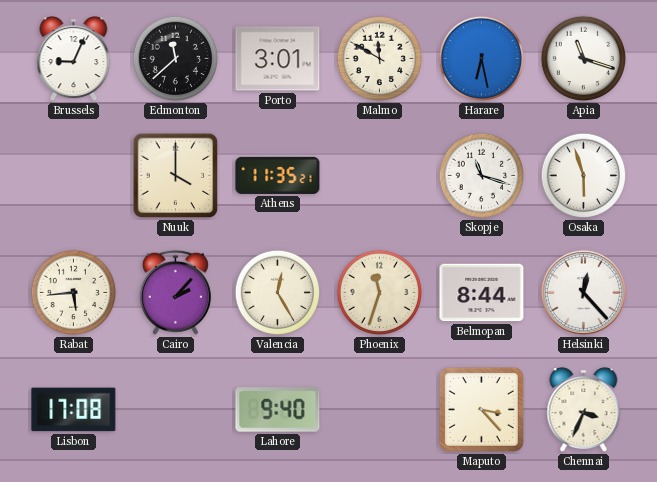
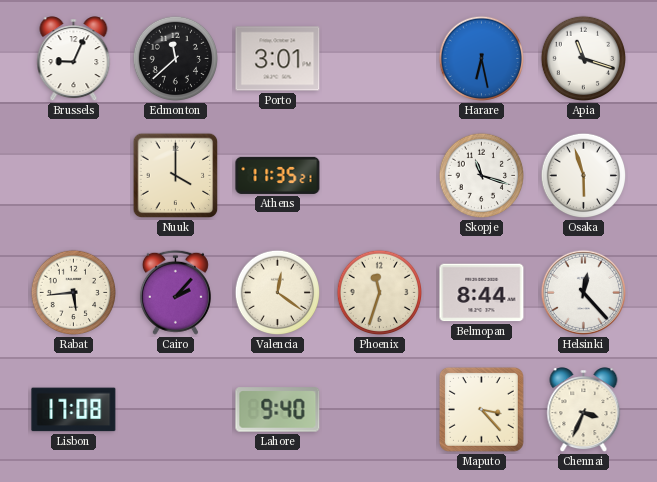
Malmo: 11:50 -> none
Valencia: 12:25 -> 12:21
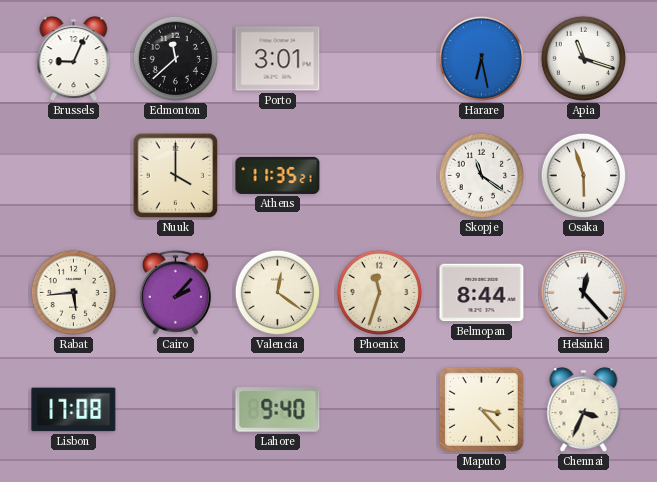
Skopje: 11:18 -> 11:21
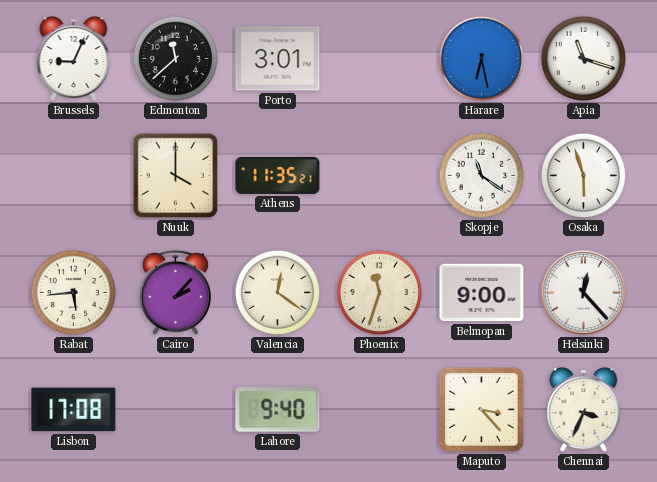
Belmopan: 8:44 -> 9:00
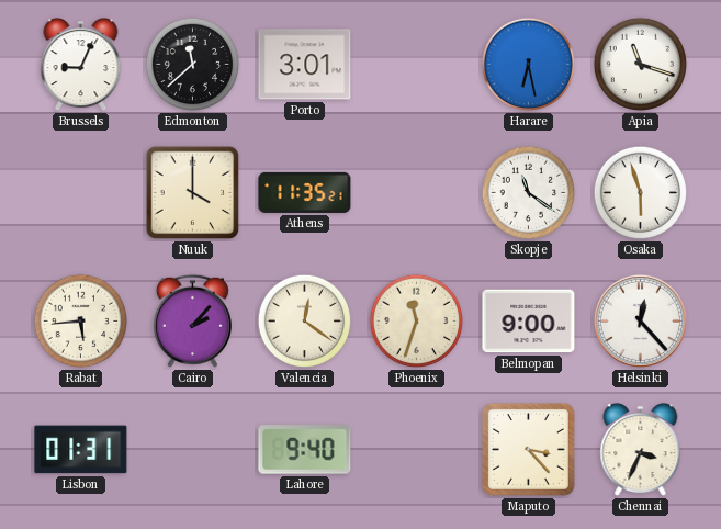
Lisbon: 17:08 -> 01:31
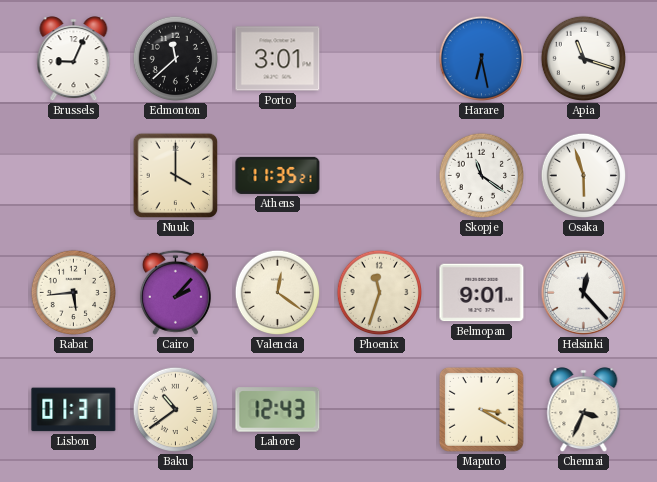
Belmopan: 9:00 -> 9:01
Baku: none -> 10:39
Lahore: 9:40 -> 12:43
Maputo: 3:23 -> 3:20
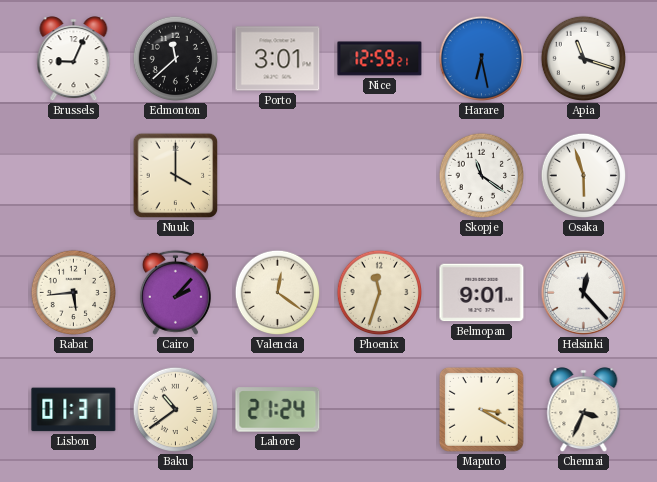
Nice: none -> 12:59
Athens: 11:35 -> none
Lahore: 12:43 -> 21:24
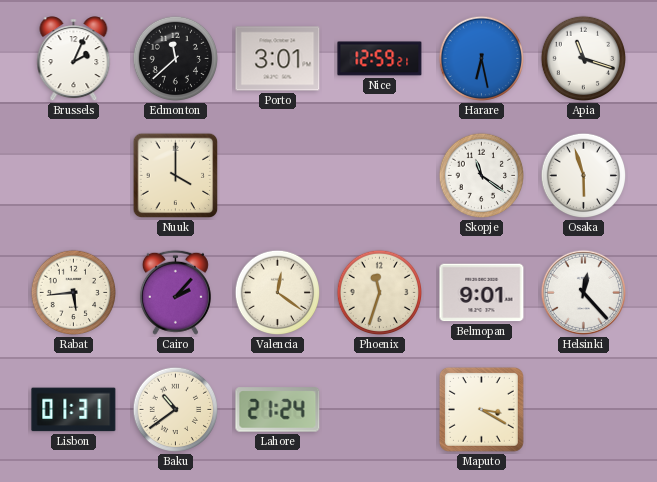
Brussels: 9:04 -> 2:04
Chennai: 3:34 -> none
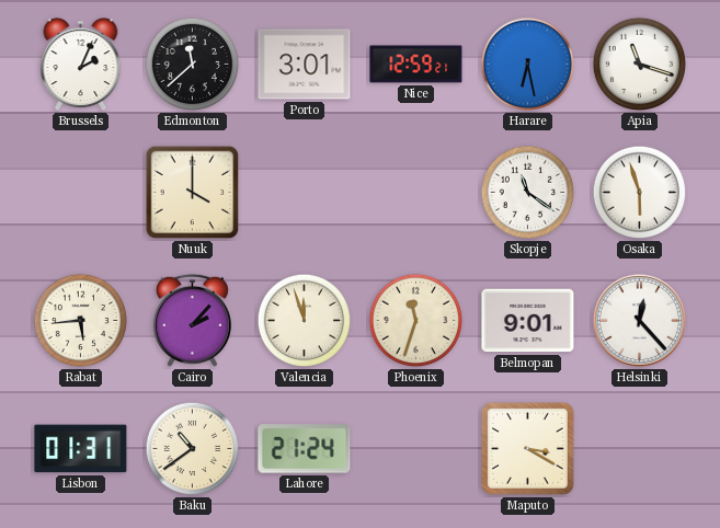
Valencia: 12:21 -> 11:57
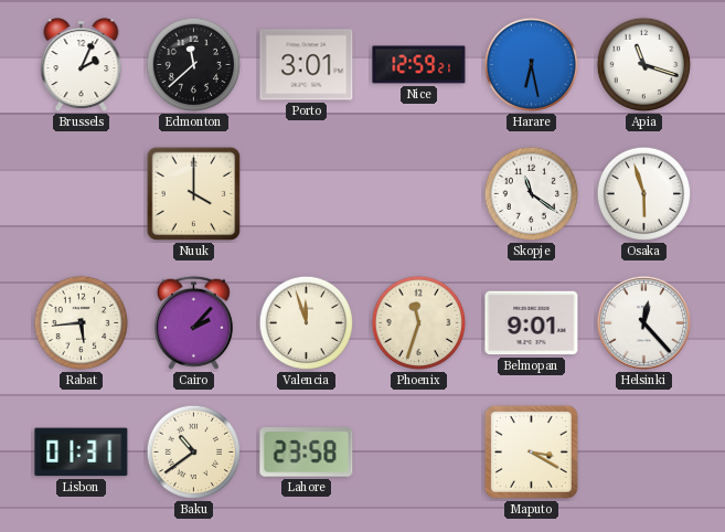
Lahore: 21:24 -> 23:58
